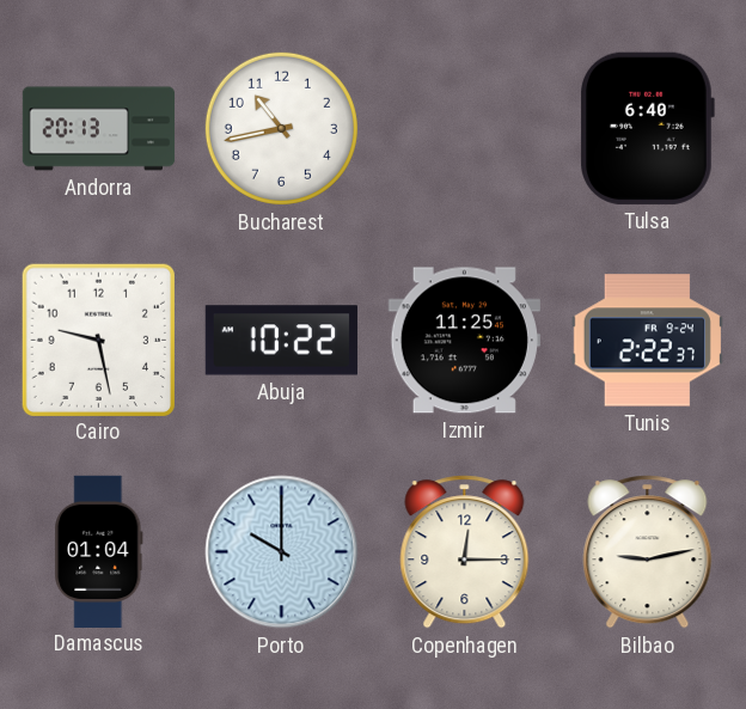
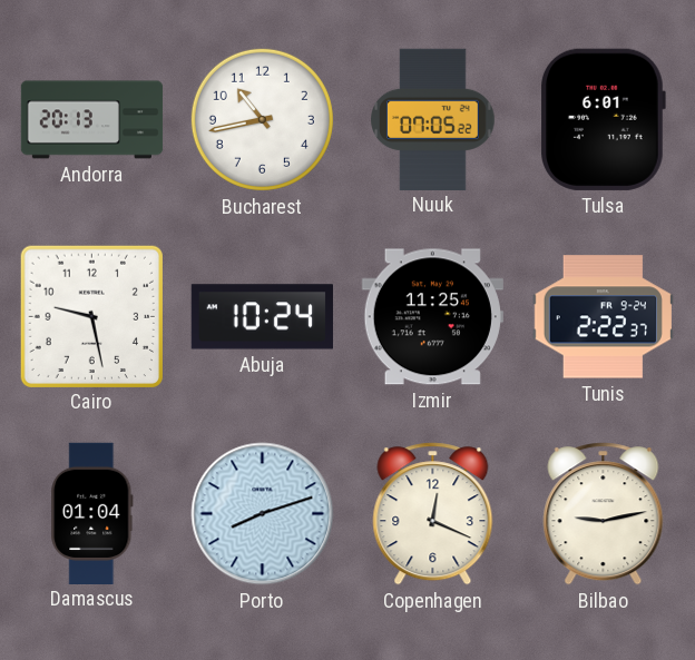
Nuuk: none -> 07:05
Tulsa: 6:40 -> 6:01
Abuja: 10:22 -> 10:24
Porto: 10:00 -> 8:12
Copenhagen: 12:15 -> 12:19
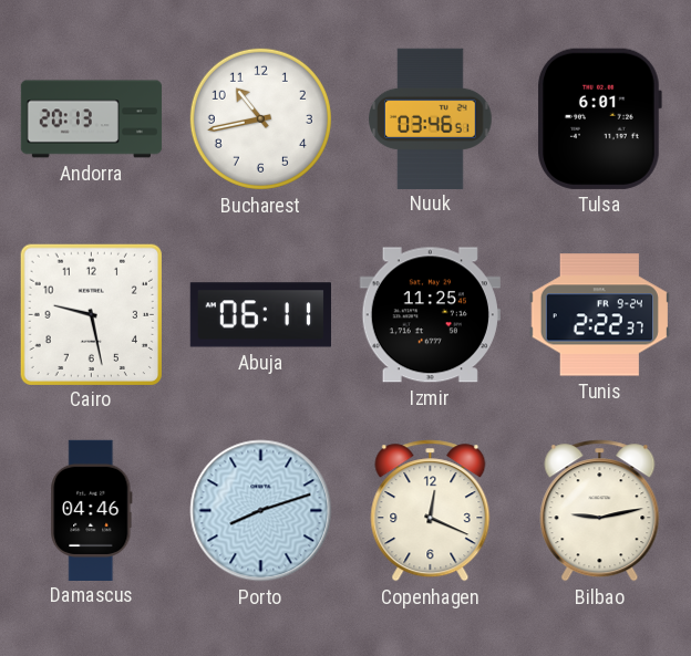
Nuuk: 07:05 -> 03:46
Abuja: 10:24 -> 06:11
Damascus: 01:04 -> 04:46
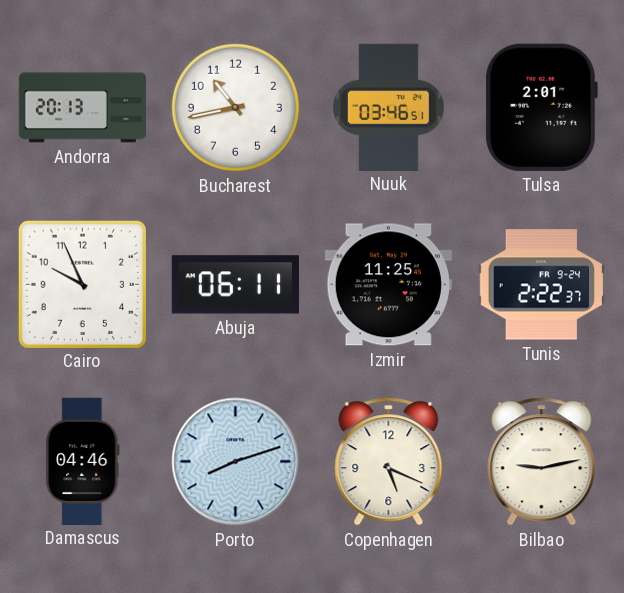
Tulsa: 6:01 -> 2:01
Cairo: 9:28 -> 9:56
Copenhagen: 12:19 -> 5:19
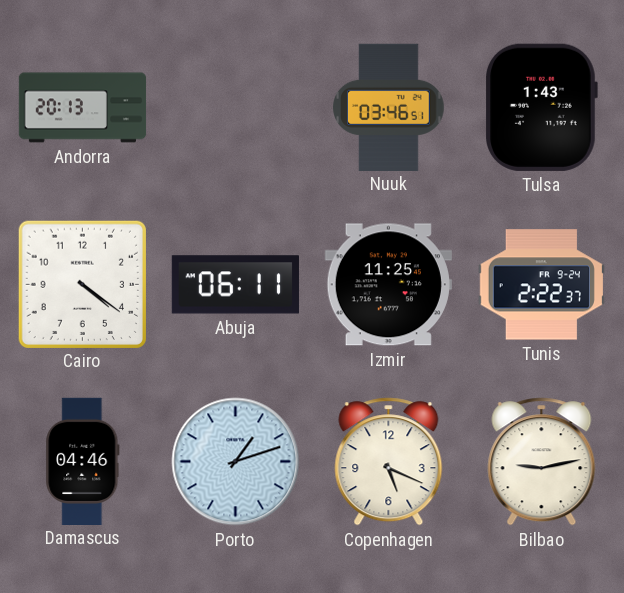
Bucharest: 10:43 -> none
Tulsa: 2:01 -> 1:43
Cairo: 9:56 -> 4:21
Porto: 8:12 -> 1:12
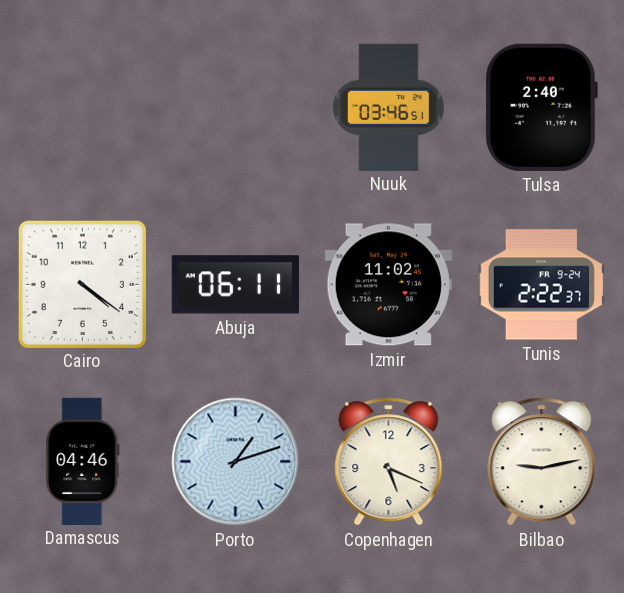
Andorra: 20:13 -> none
Tulsa: 1:43 -> 2:40
Izmir: 11:25 -> 11:02
